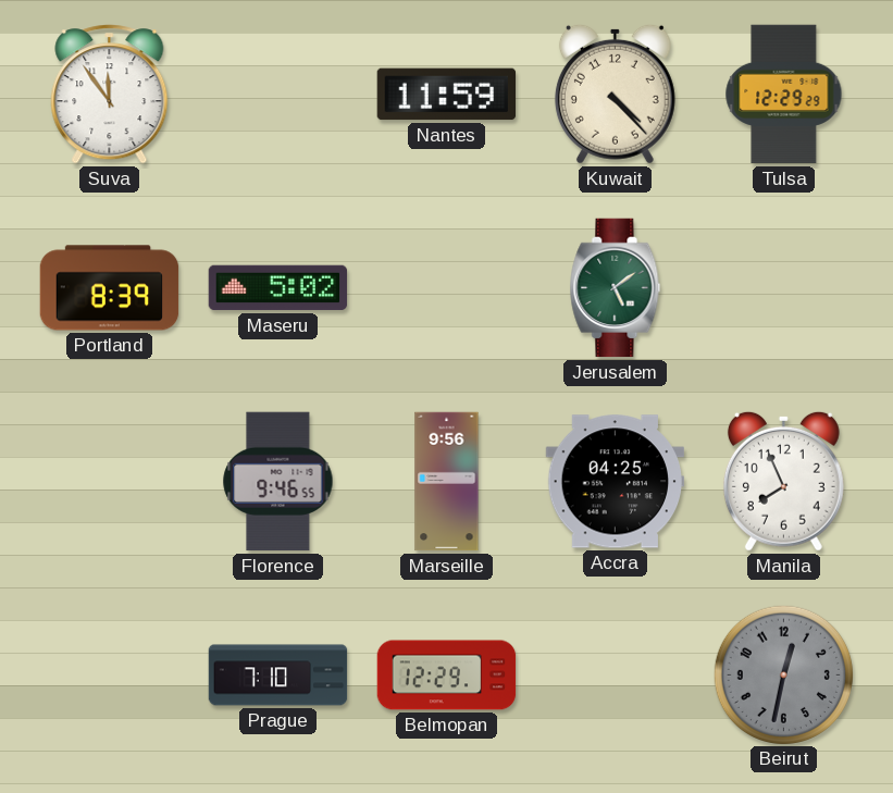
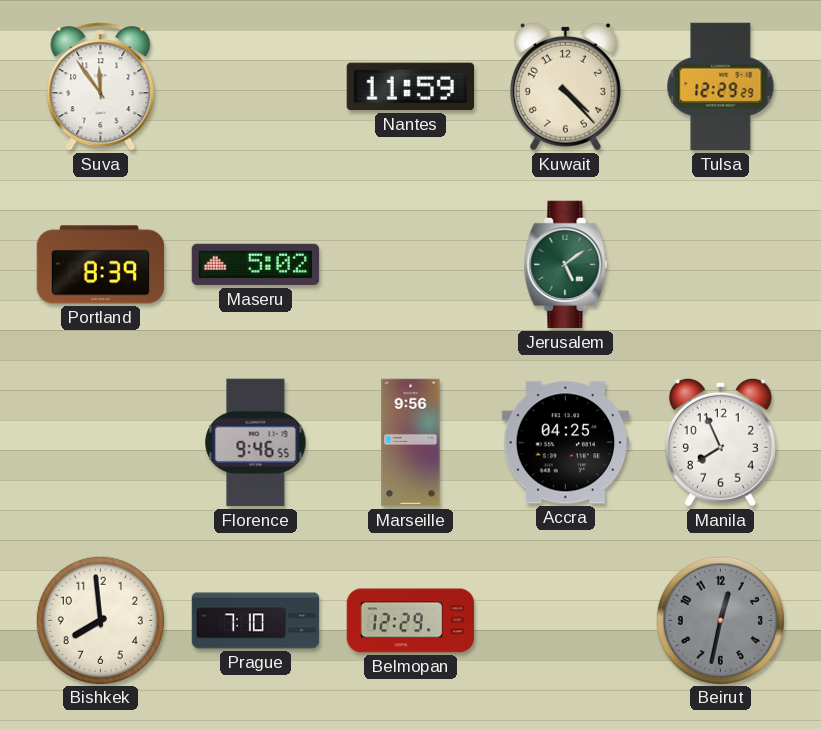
Bishkek: none -> 7:59
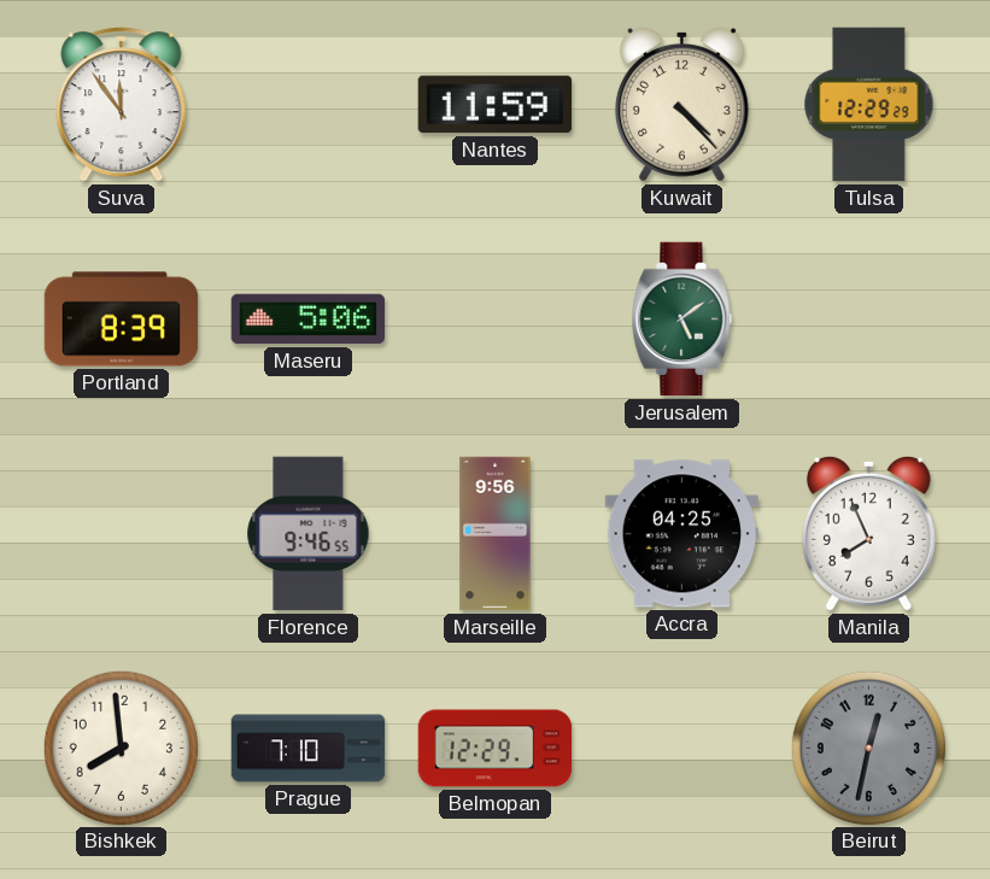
Maseru: 5:02 -> 5:06
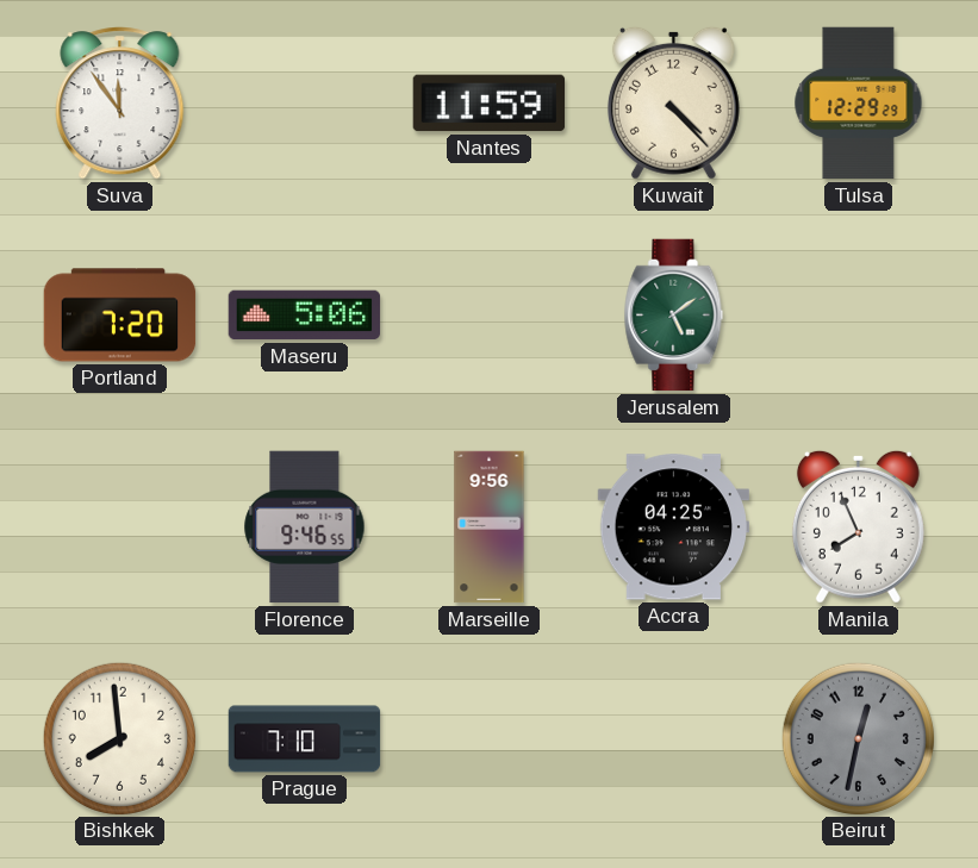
Portland: 8:39 -> 7:20
Belmopan: 12:29 -> none
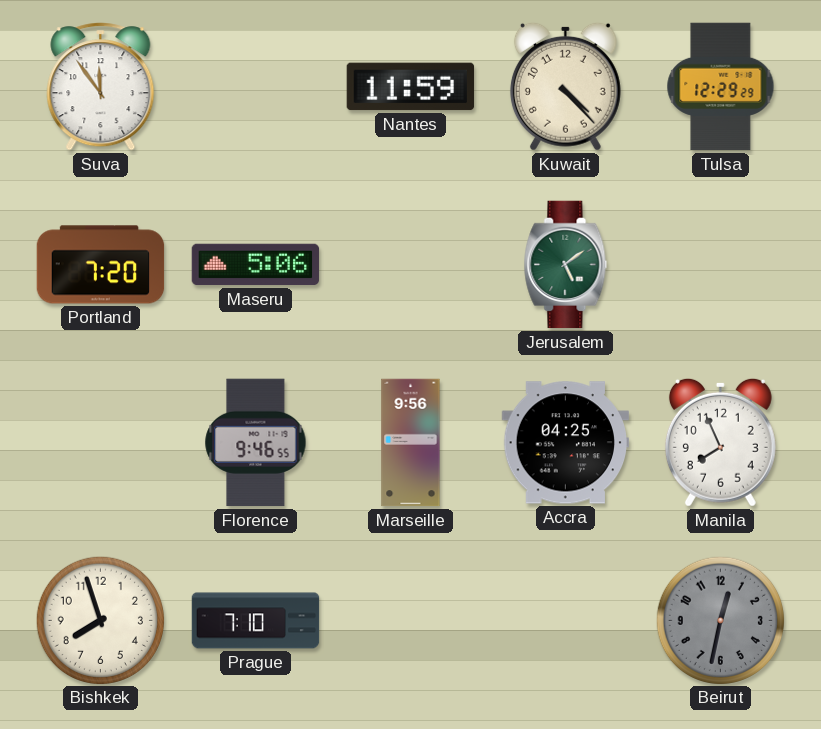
Bishkek: 7:59 -> 7:57
